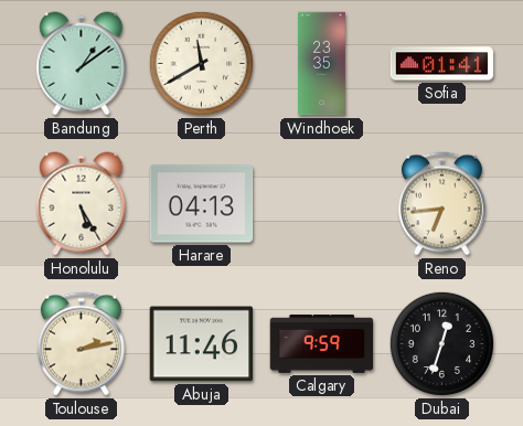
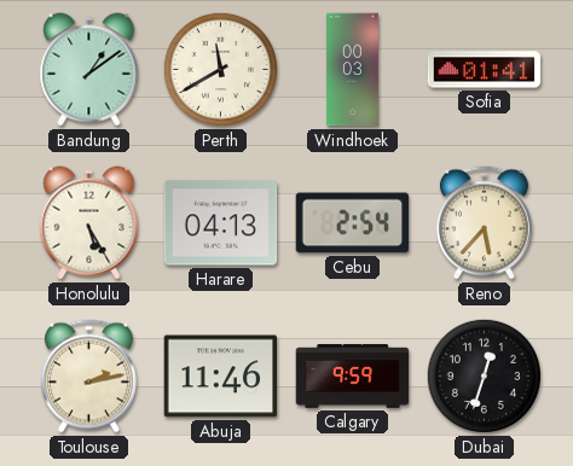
Windhoek: 23:35 -> 00:03
Cebu: none -> 2:54
Reno: 6:44 -> 5:37
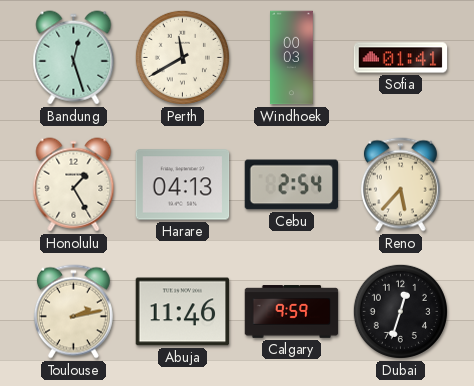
Bandung: 1:09 -> 12:27
Honolulu: 5:25 -> 1:25
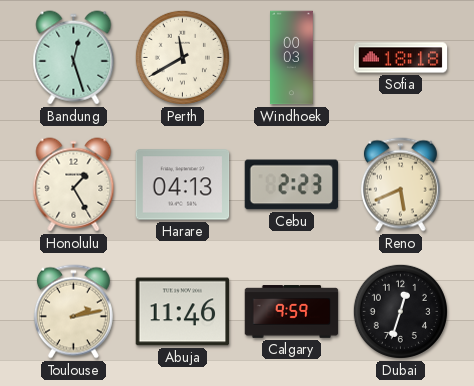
Sofia: 01:41 -> 18:18
Cebu: 2:54 -> 2:23
Reno: 5:37 -> 5:41
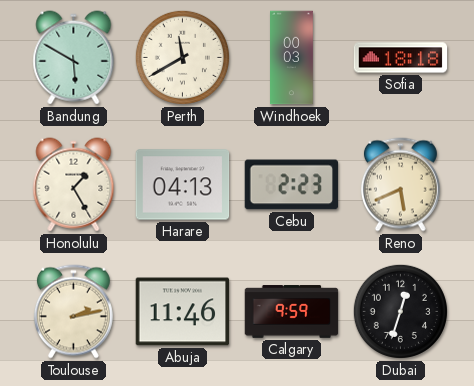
Bandung: 12:27 -> 5:50
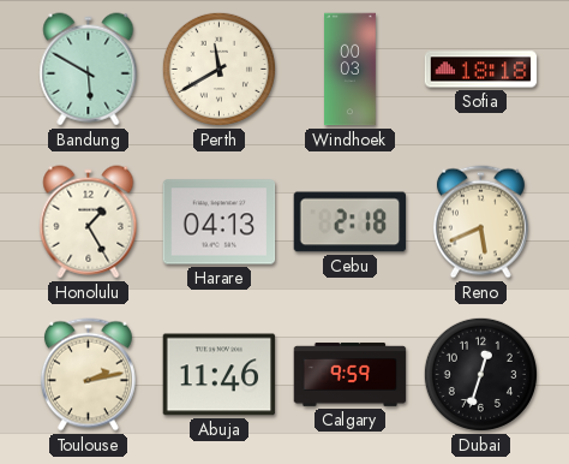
Cebu: 2:23 -> 2:18
